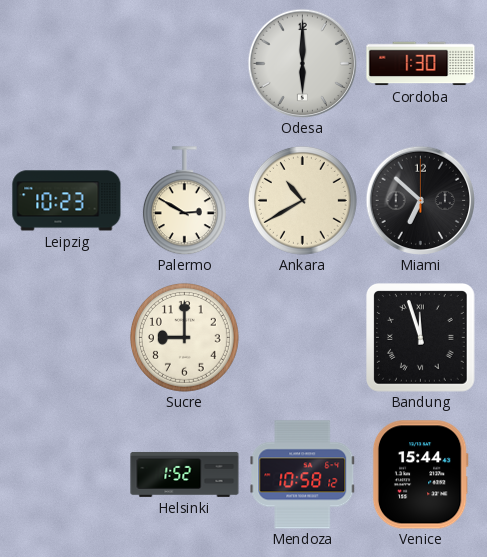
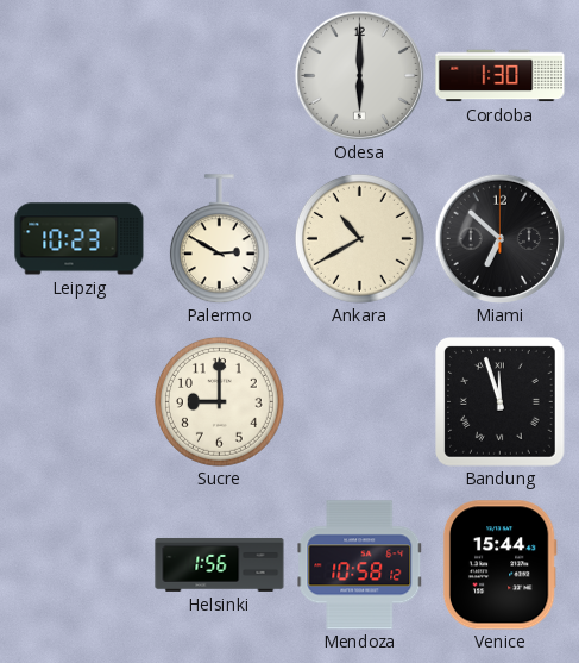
Helsinki: 1:52 -> 1:56
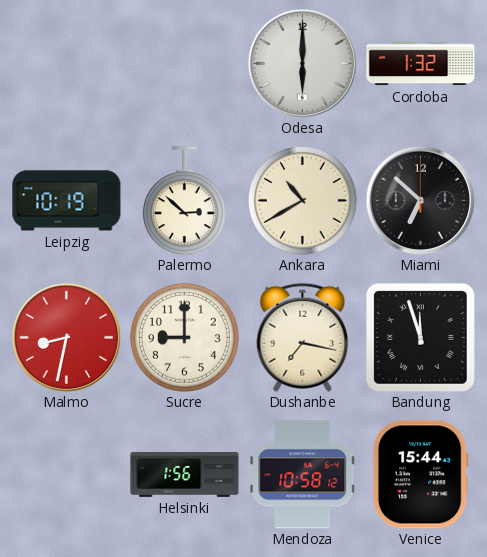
Cordoba: 1:30 -> 1:32
Leipzig: 10:23 -> 10:19
Palermo: 2:50 -> 2:52
Malmo: none -> 8:32
Dushanbe: none -> 7:17
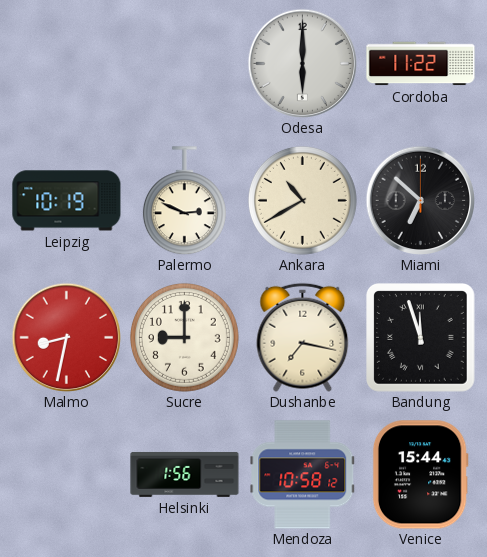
Cordoba: 1:32 -> 11:22
Palermo: 2:52 -> 2:49
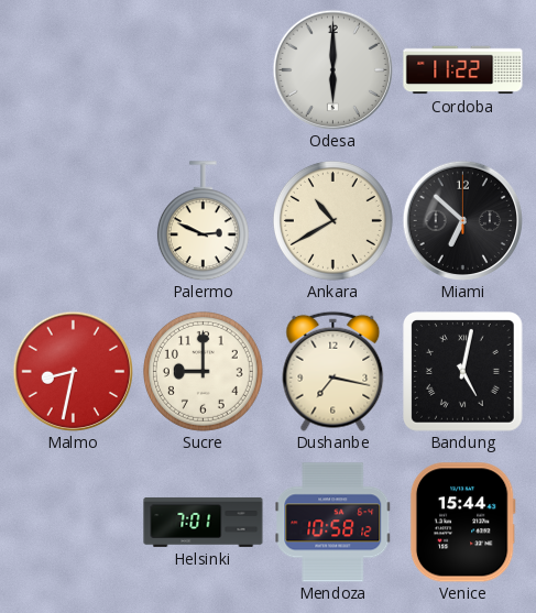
Leipzig: 10:19 -> none
Bandung: 11:57 -> 5:02
Helsinki: 1:56 -> 7:01
